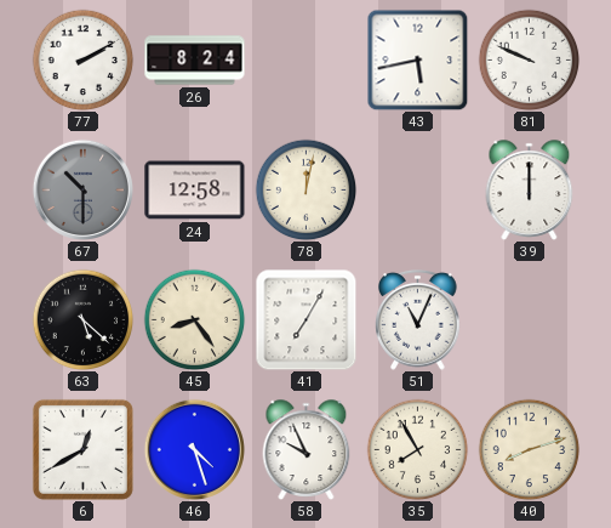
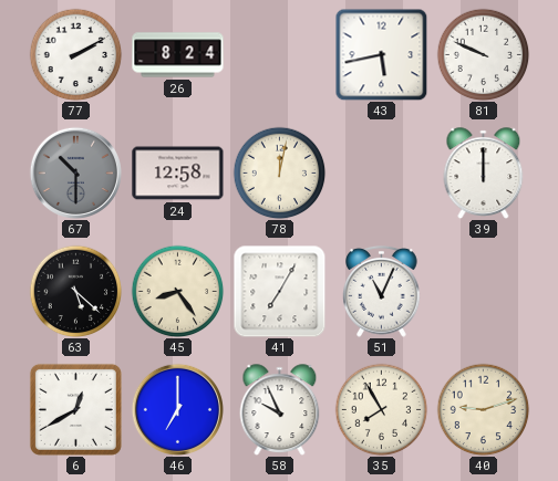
46: 4:27 -> 7:00
40: 8:12 -> 9:12
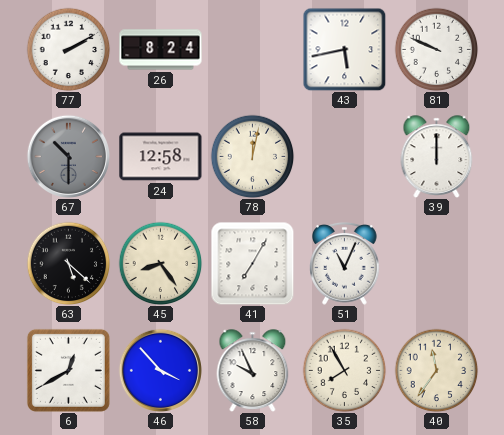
46: 7:00 -> 3:53
40: 9:12 -> 11:36
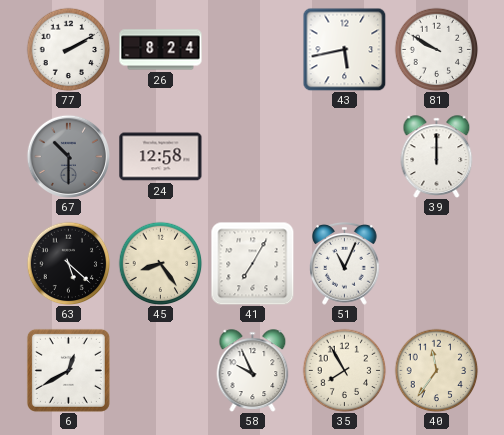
81: 9:49 -> 9:50
78: 12:02 -> none
46: 3:53 -> none
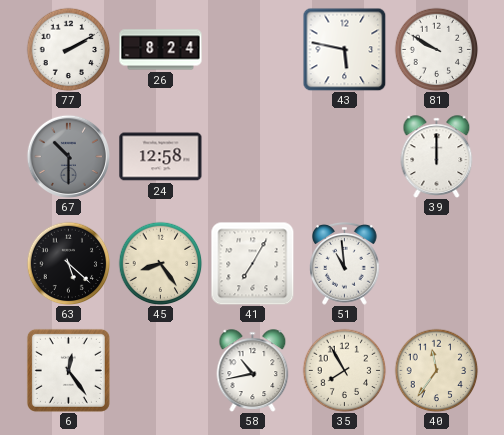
43: 5:43 -> 5:47
51: 11:04 -> 10:59
6: 12:40 -> 12:24
58: 9:56 -> 10:43
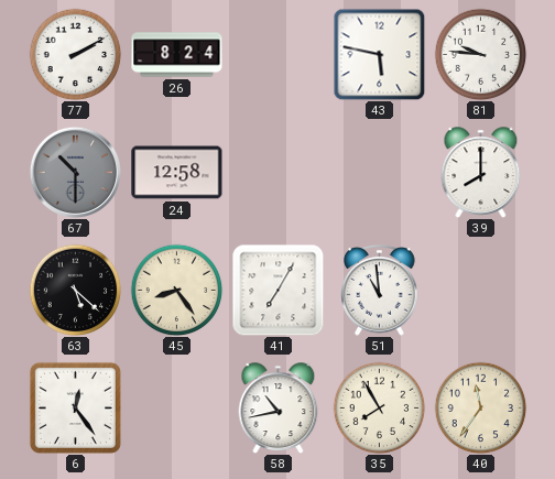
81: 9:50 -> 9:46
39: 12:00 -> 8:00
